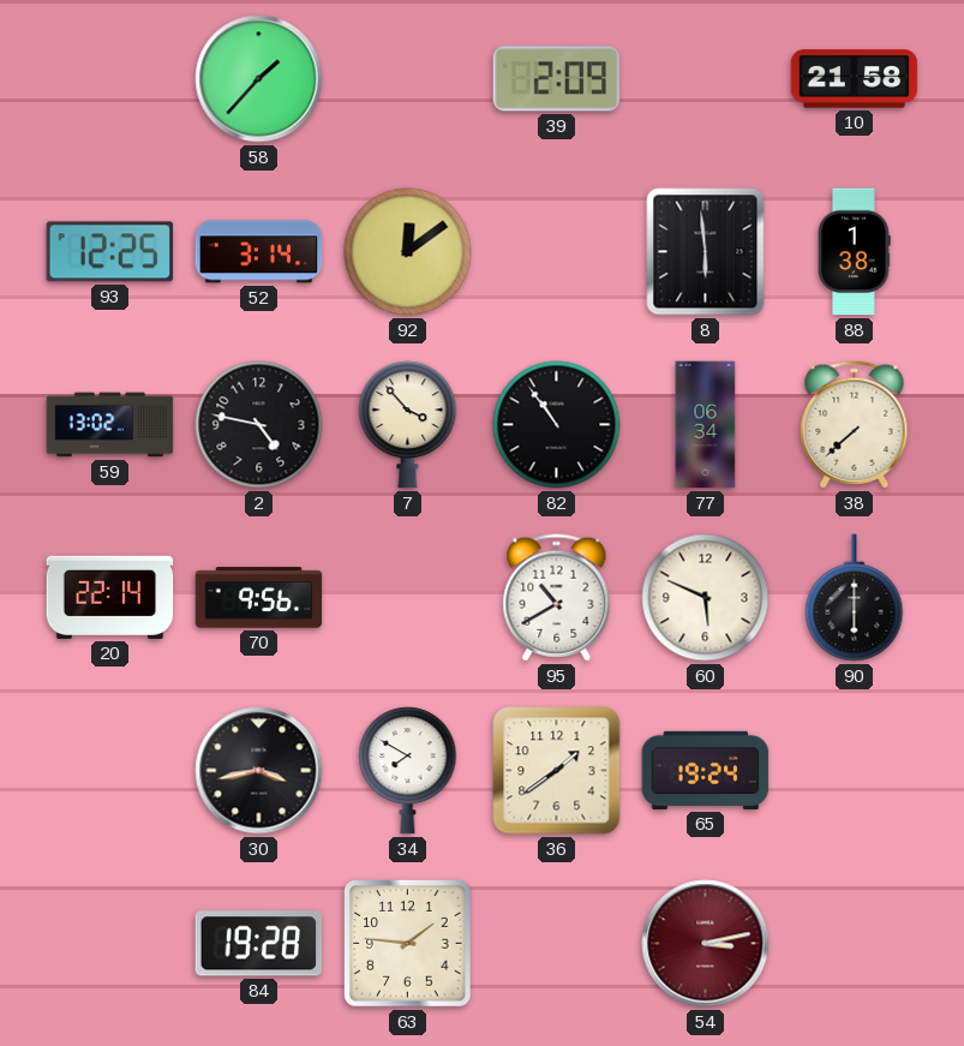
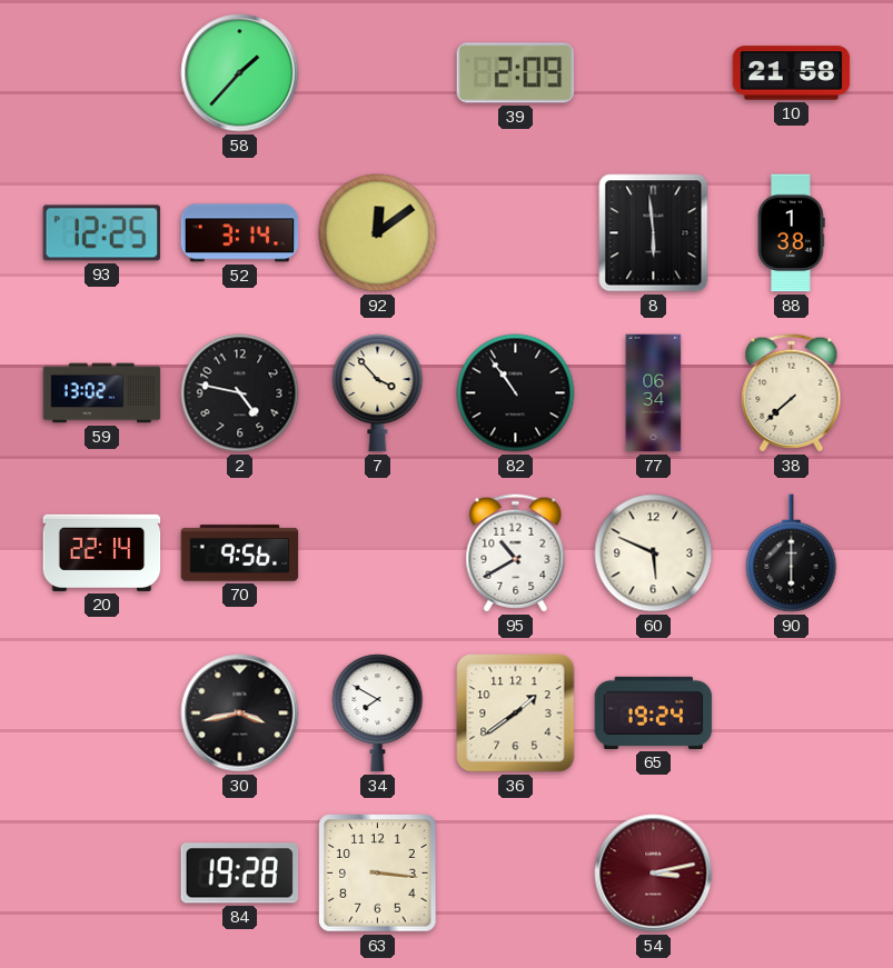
63: 1:46 -> 3:16
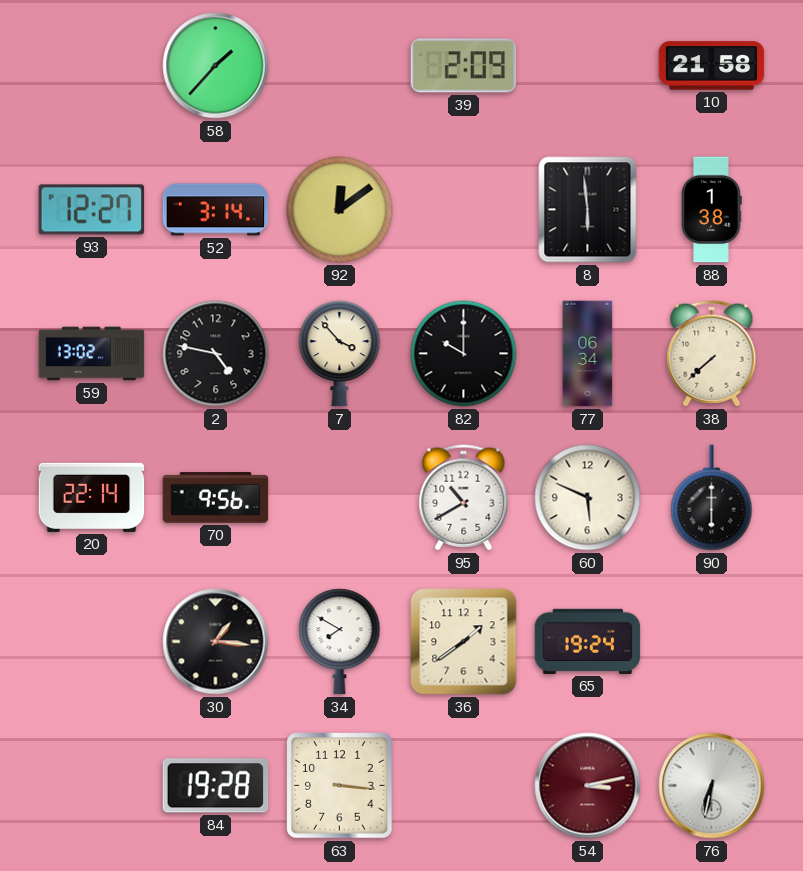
93: 12:25 -> 12:27
82: 10:54 -> 10:00
30: 3:43 -> 1:16
76: none -> 6:32
